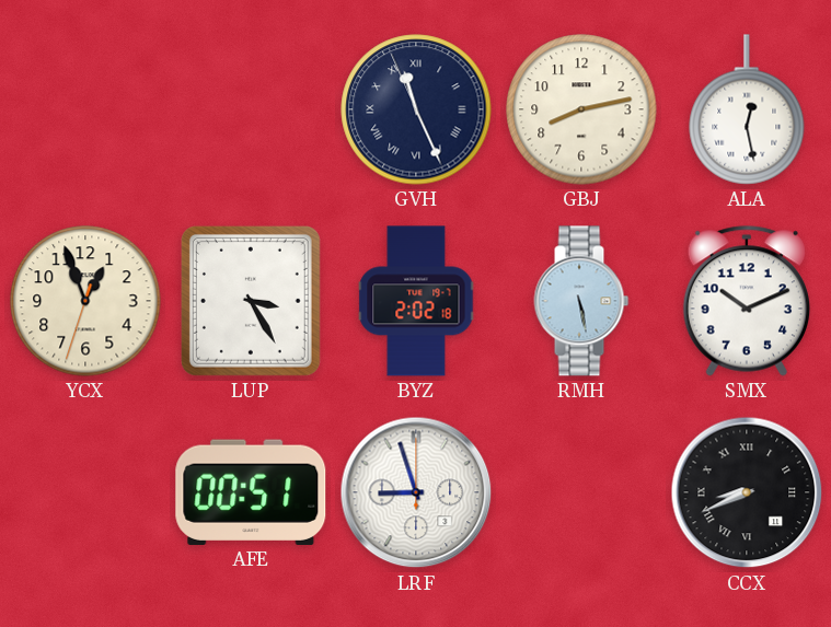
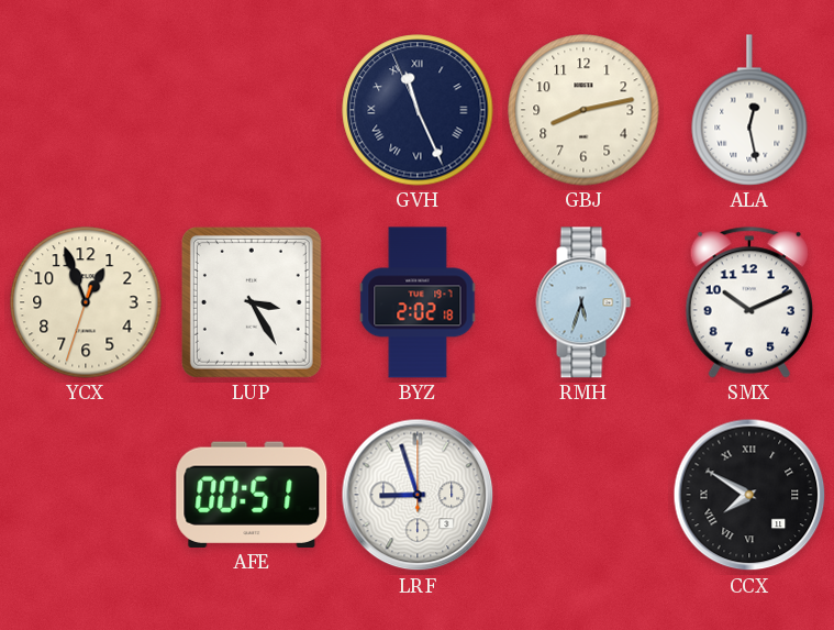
RMH: 5:28 -> 5:33
CCX: 8:41 -> 7:50
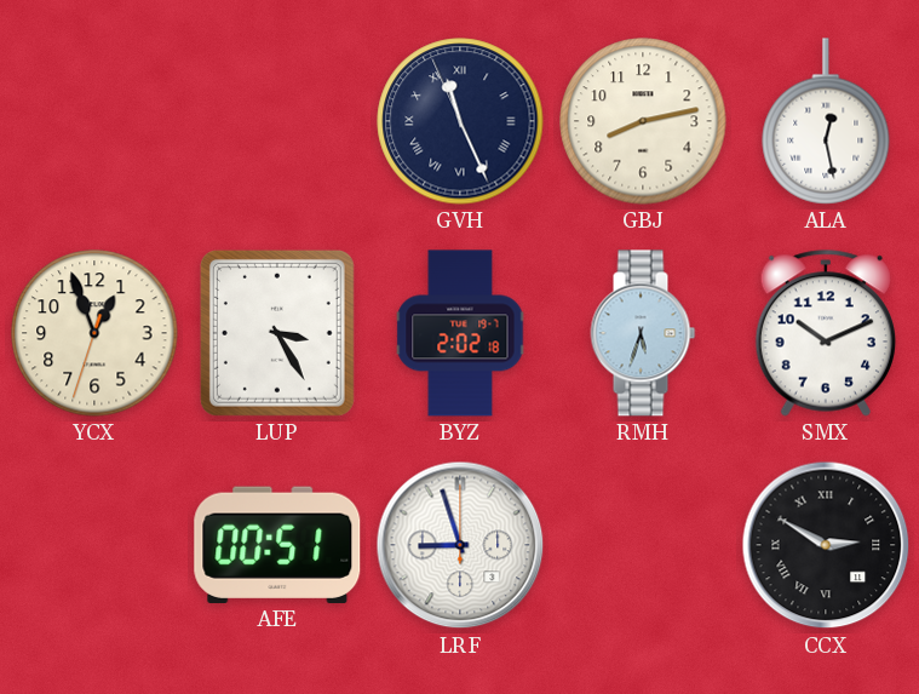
CCX: 7:50 -> 2:50
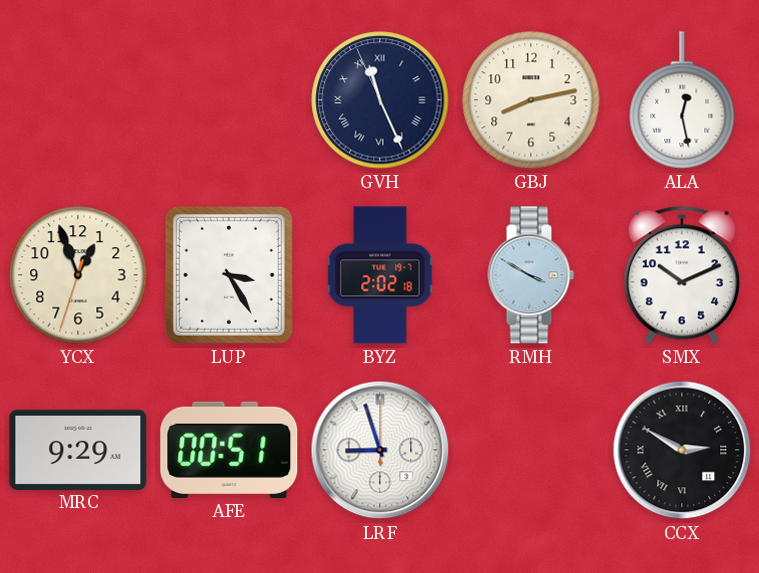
RMH: 5:33 -> 3:50
MRC: none -> 9:29
